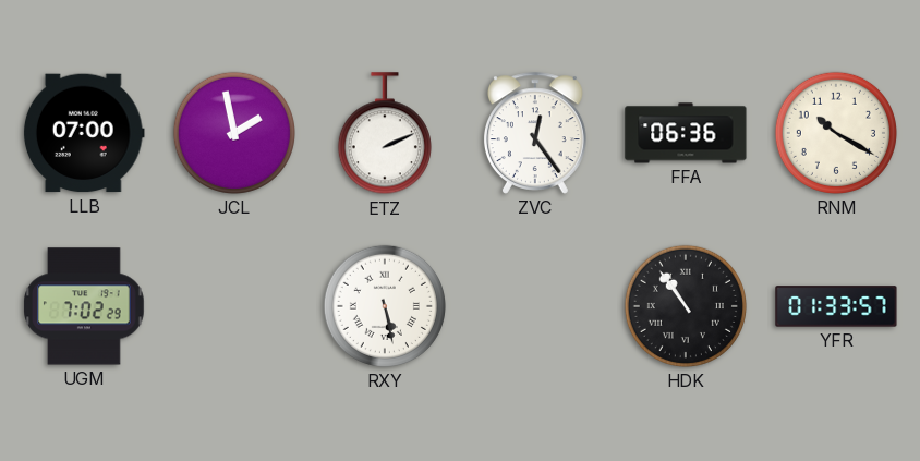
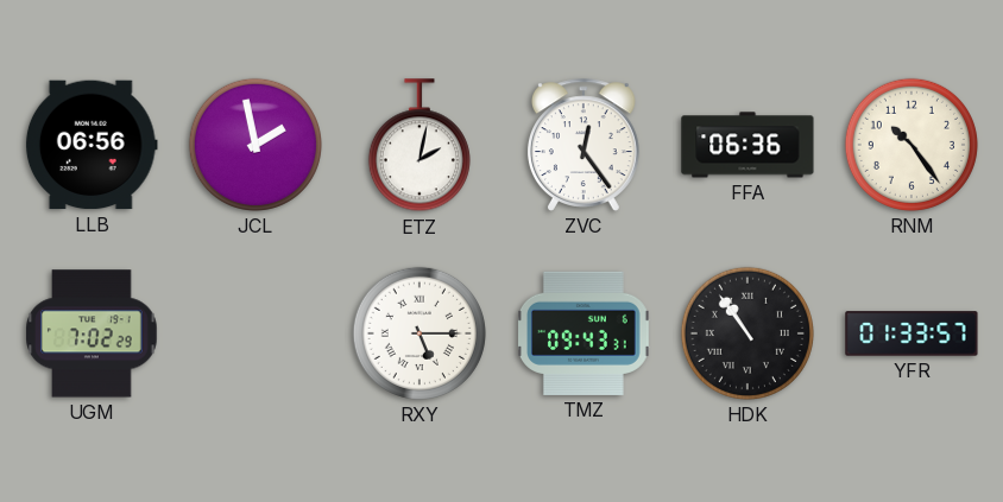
LLB: 07:00 -> 06:56
ETZ: 2:11 -> 2:02
RNM: 10:20 -> 10:24
RXY: 5:28 -> 5:15
TMZ: none -> 09:43
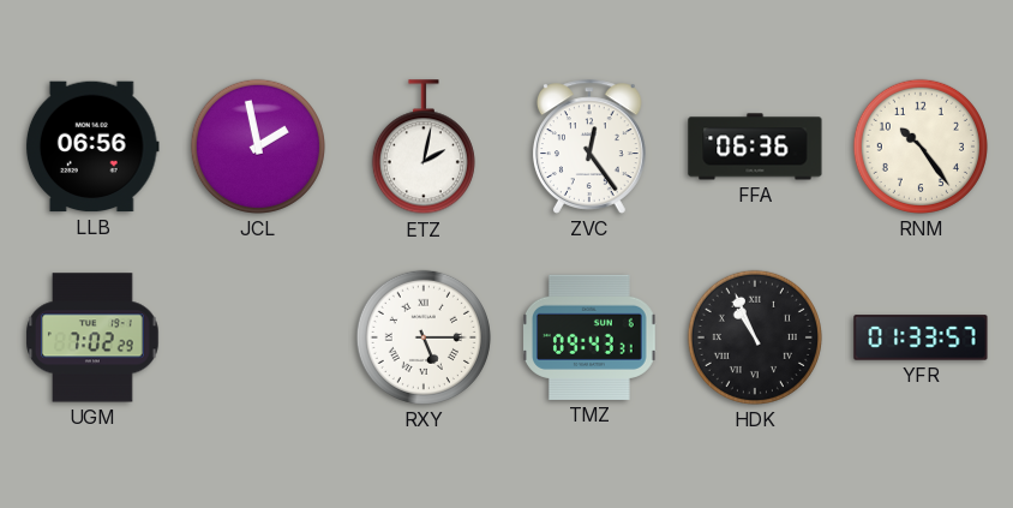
HDK: 10:54 -> 10:56
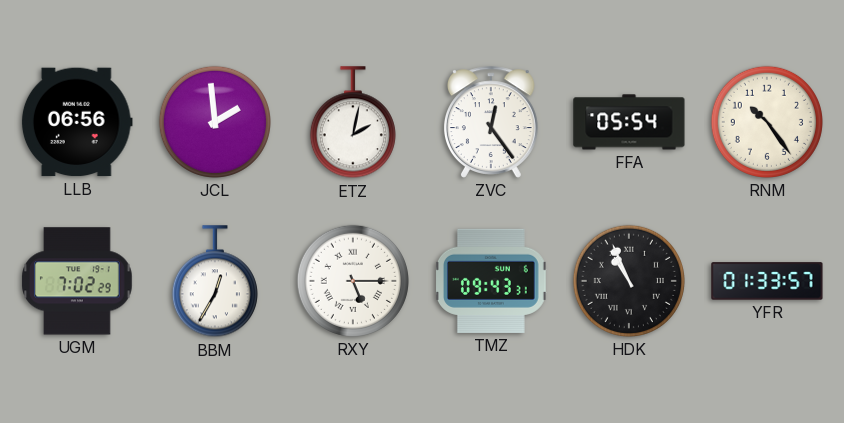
JCL: 1:58 -> 1:59
FFA: 06:36 -> 05:54
BBM: none -> 12:35
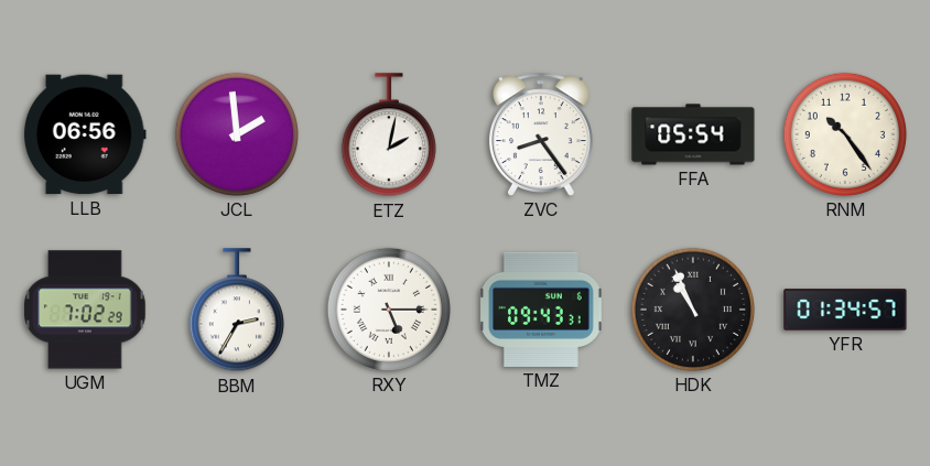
ZVC: 12:24 -> 8:24
BBM: 12:35 -> 2:35
YFR: 01:33 -> 01:34
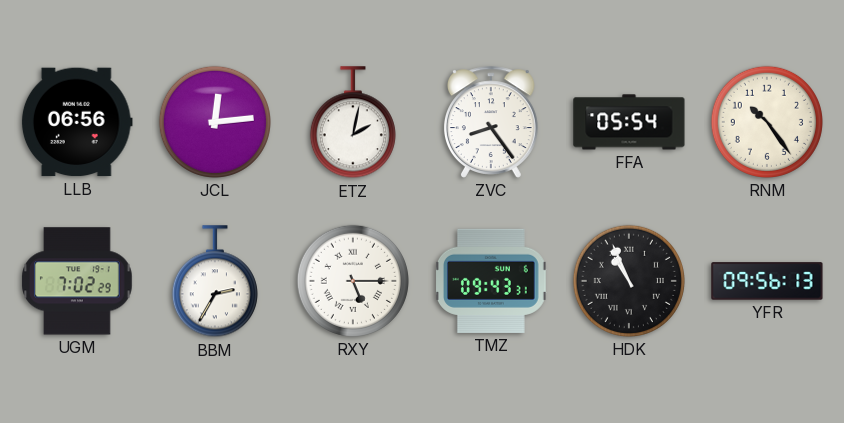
JCL: 1:59 -> 12:14
YFR: 01:34 -> 09:56
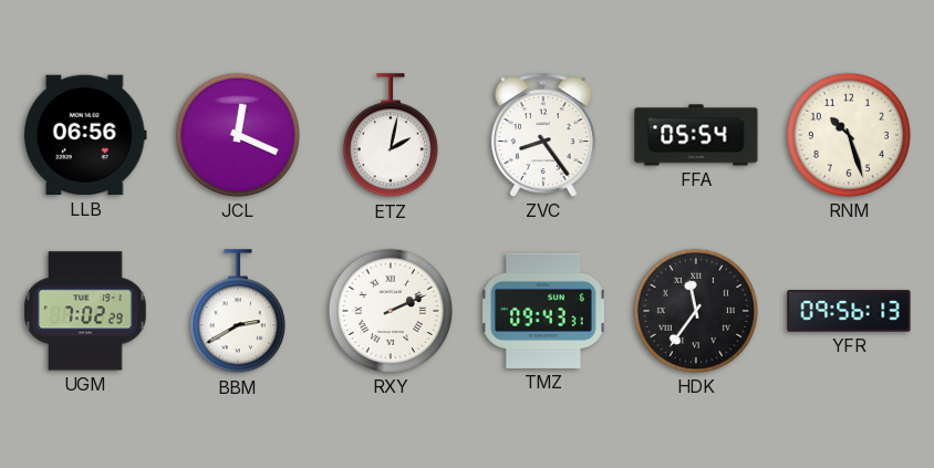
JCL: 12:14 -> 12:19
RNM: 10:24 -> 10:27
BBM: 2:35 -> 2:40
RXY: 5:15 -> 2:11
HDK: 10:56 -> 11:36
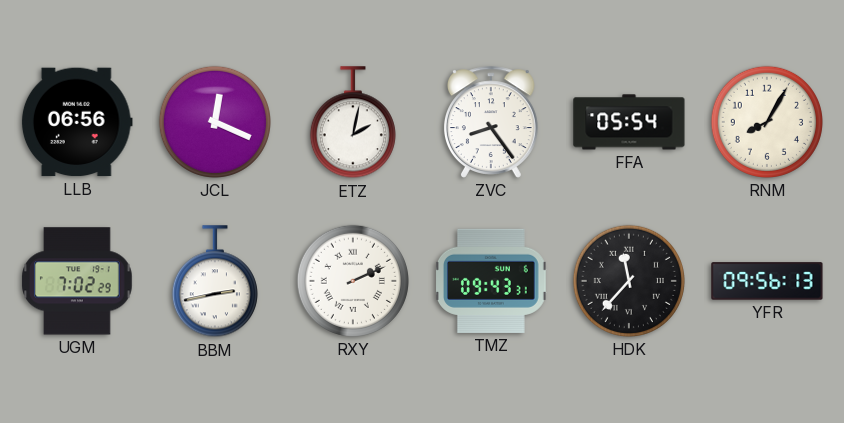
RNM: 10:27 -> 8:05
BBM: 2:40 -> 2:43
HDK: 11:36 -> 11:37
